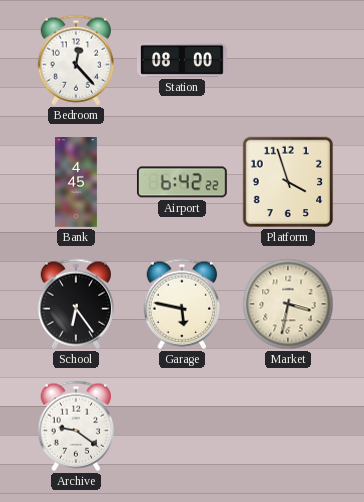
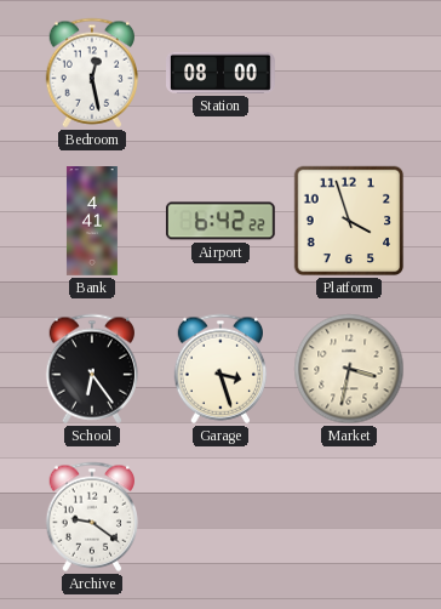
Bedroom: 12:23 -> 12:28
Bank: 4:45 -> 4:41
Garage: 5:47 -> 3:27
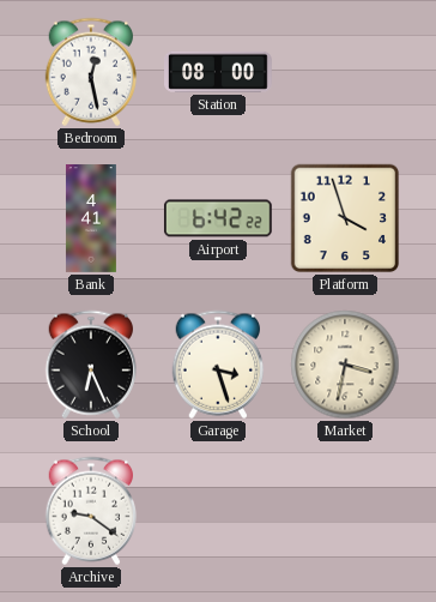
School: 6:24 -> 6:26
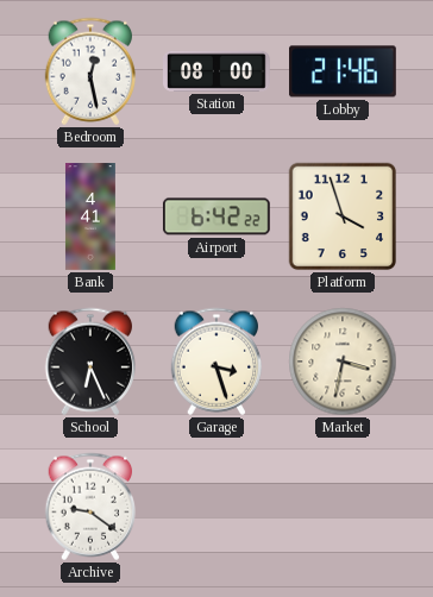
Lobby: none -> 21:46
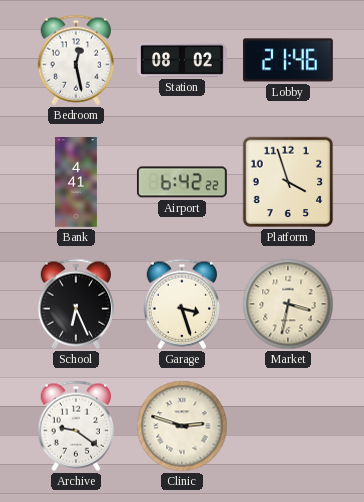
Station: 08:00 -> 08:02
Clinic: none -> 2:48
